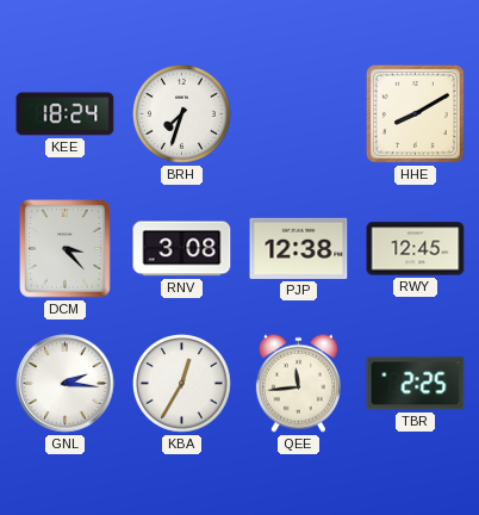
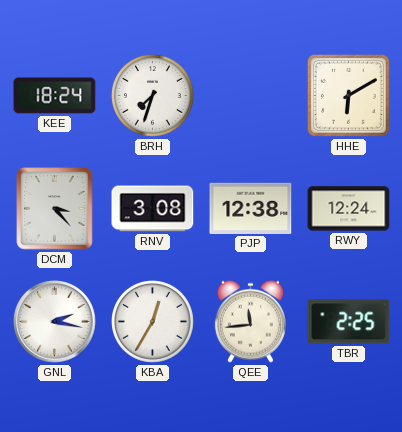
HHE: 8:10 -> 6:10
RWY: 12:45 -> 12:24
GNL: 2:16 -> 2:17
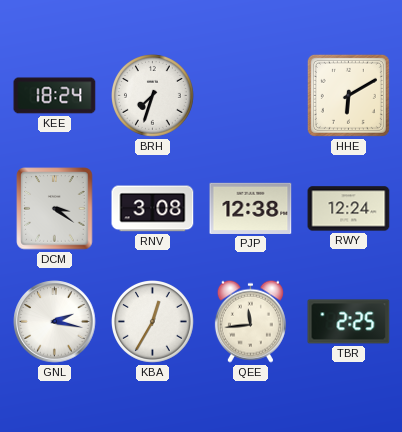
DCM: 3:23 -> 3:21
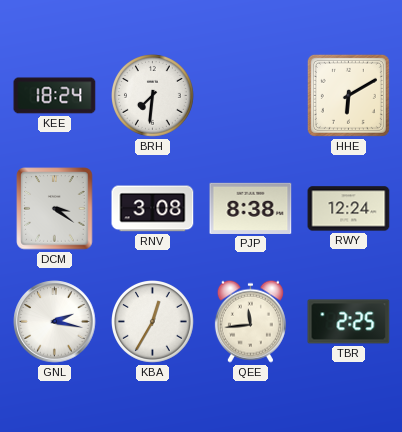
BRH: 7:33 -> 7:31
PJP: 12:38 -> 8:38
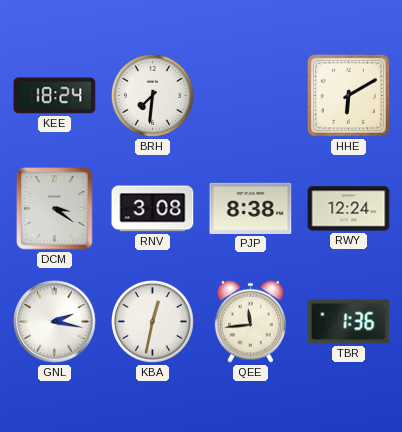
KBA: 12:35 -> 12:32
TBR: 2:25 -> 1:36
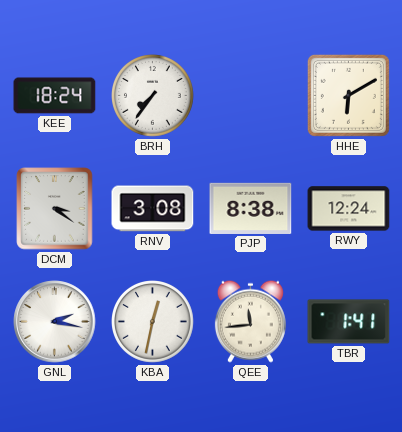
BRH: 7:31 -> 7:36
TBR: 1:36 -> 1:41
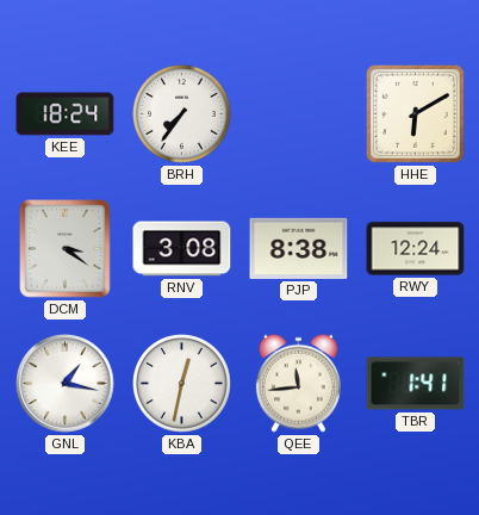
GNL: 2:17 -> 1:17
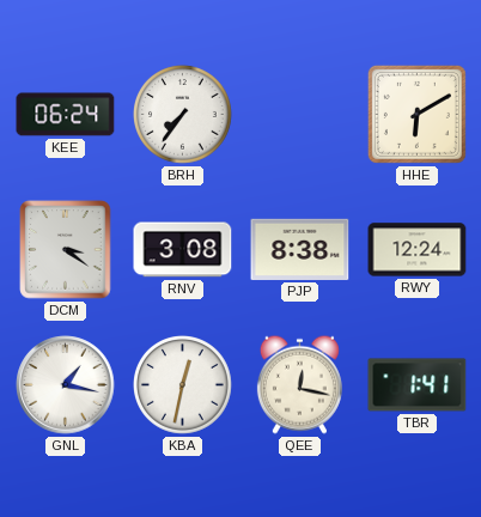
KEE: 18:24 -> 06:24
QEE: 11:44 -> 12:17
